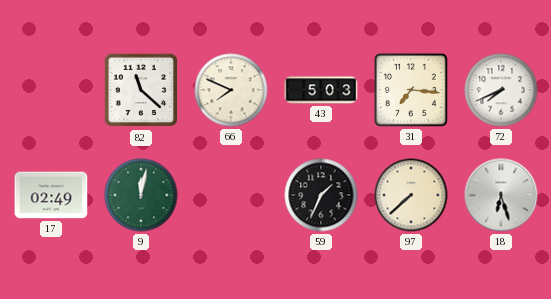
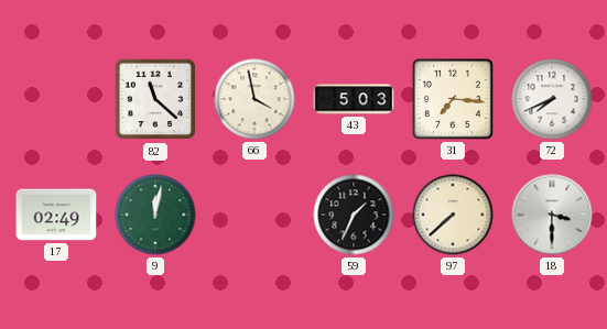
66: 7:49 -> 3:58
18: 6:27 -> 3:30
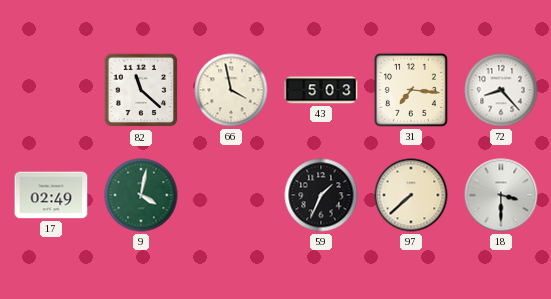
72: 7:41 -> 8:23
9: 12:02 -> 4:02
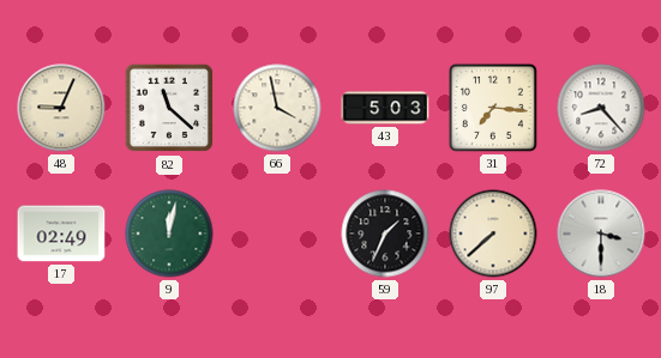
48: none -> 9:04
9: 4:02 -> 12:02
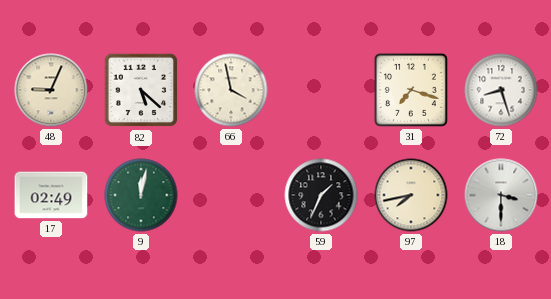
82: 11:22 -> 5:22
43: 5:03 -> none
31: 7:16 -> 7:18
72: 8:23 -> 8:27
97: 7:38 -> 7:43
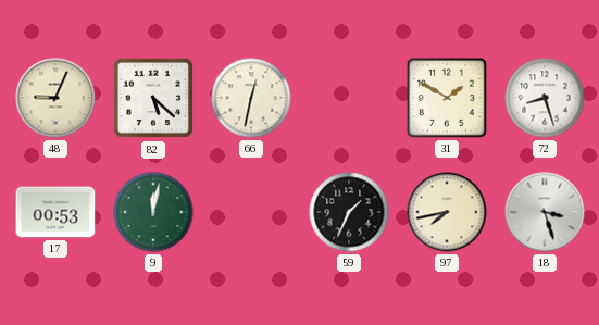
66: 3:58 -> 12:32
31: 7:18 -> 1:50
17: 02:49 -> 00:53
18: 3:30 -> 3:27
